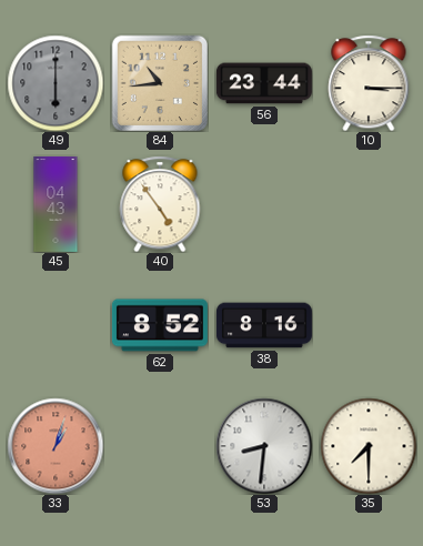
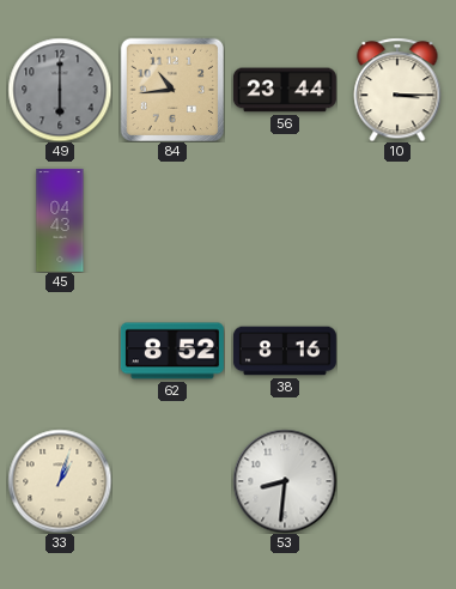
40: 4:54 -> none
33 dial: salmon -> cream
35: 7:30 -> none
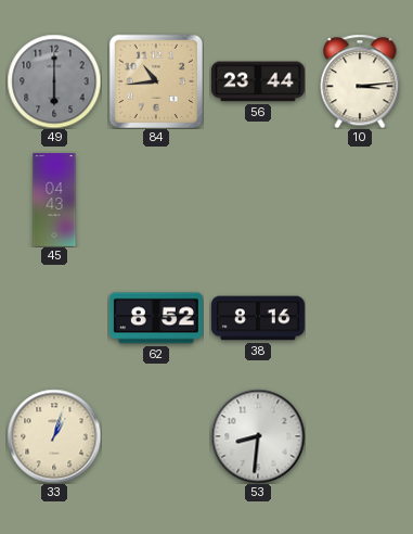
10: 3:15 -> 3:14
